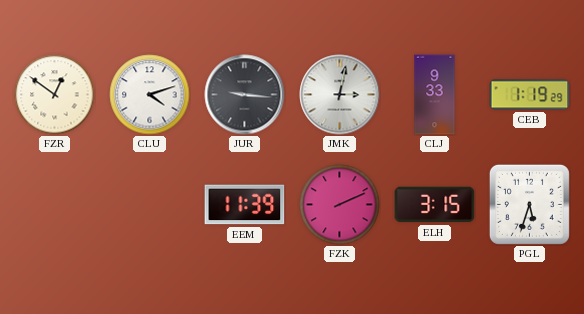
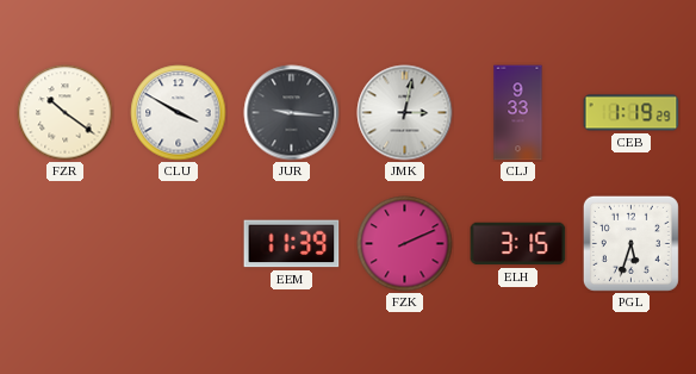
FZR: 12:51 -> 10:21
CLU: 4:12 -> 3:50
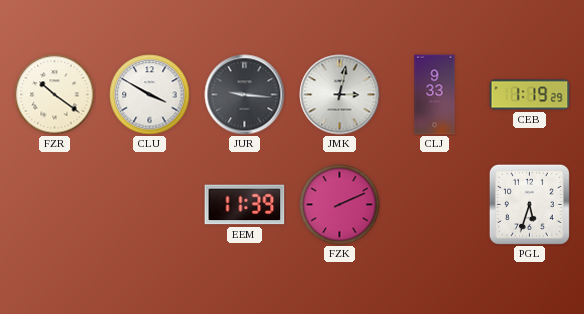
ELH: 3:15 -> none
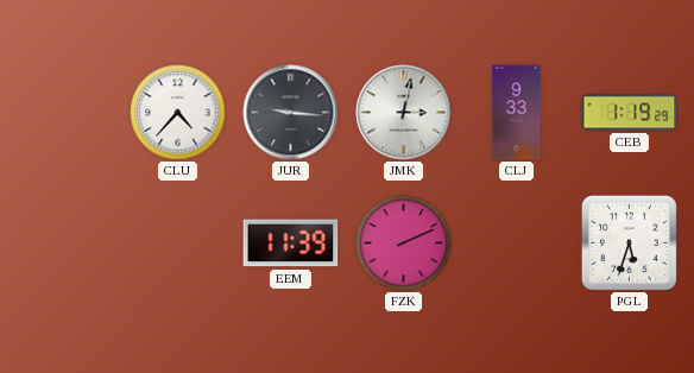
FZR: 10:21 -> none
CLU: 3:50 -> 4:37
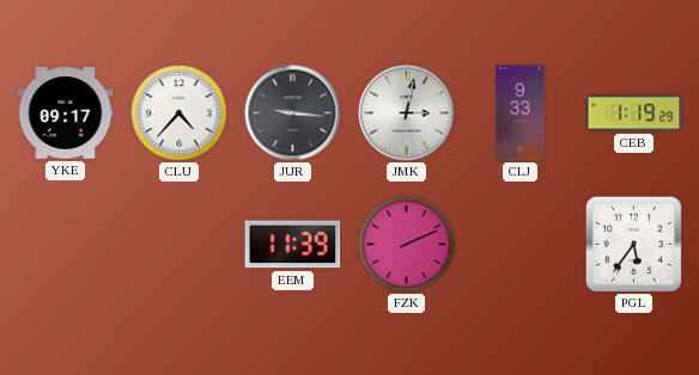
YKE: none -> 09:17
PGL: 5:33 -> 5:36
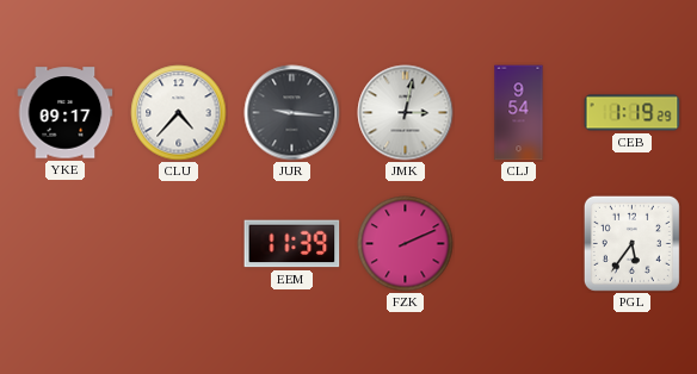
CLJ: 9:33 -> 9:54
